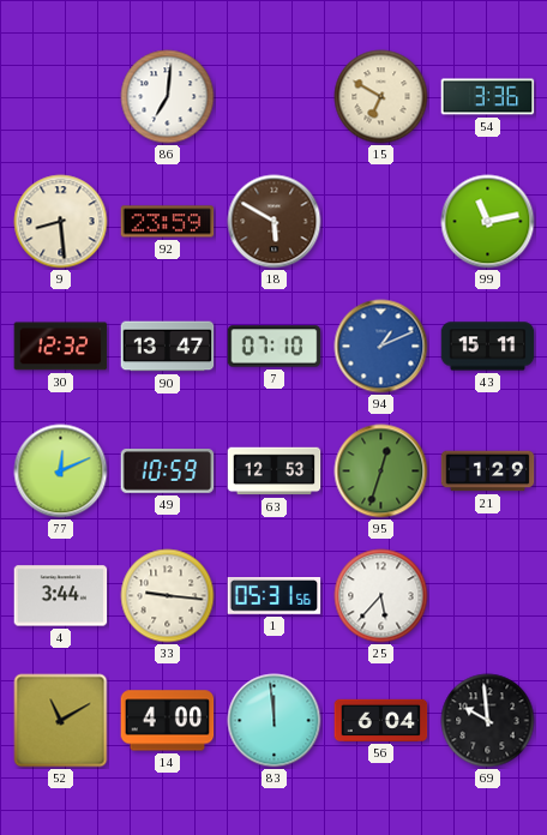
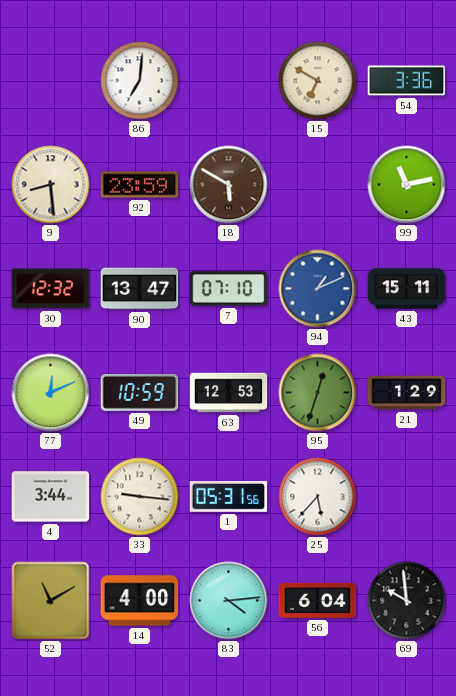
83: 11:59 -> 4:14
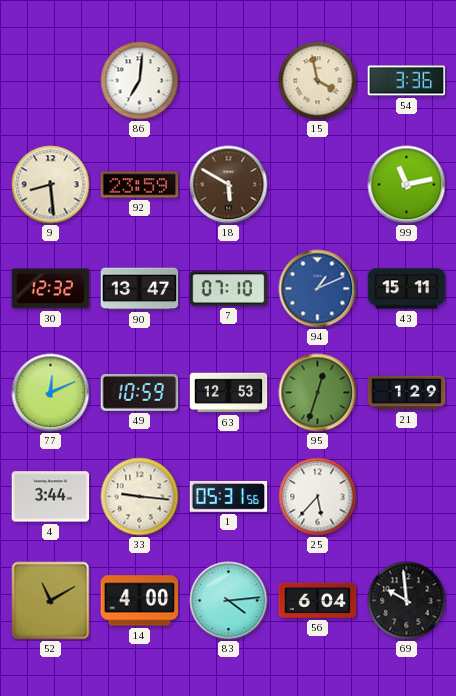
15: 6:50 -> 3:58
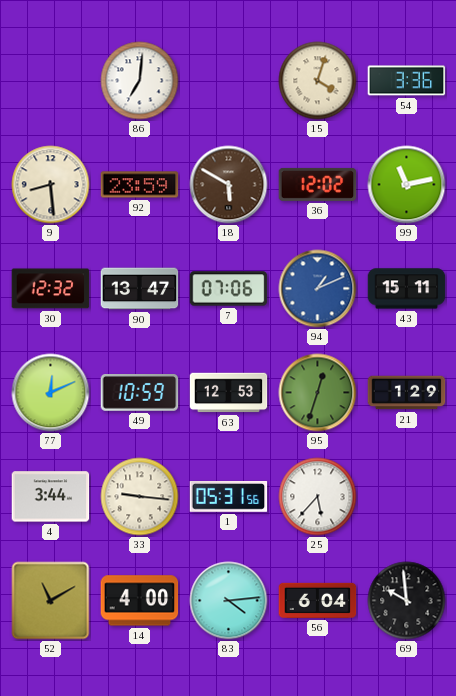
15: 3:58 -> 4:03
36: none -> 12:02
7: 07:10 -> 07:06
